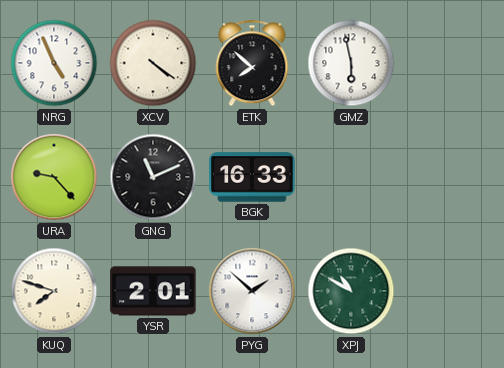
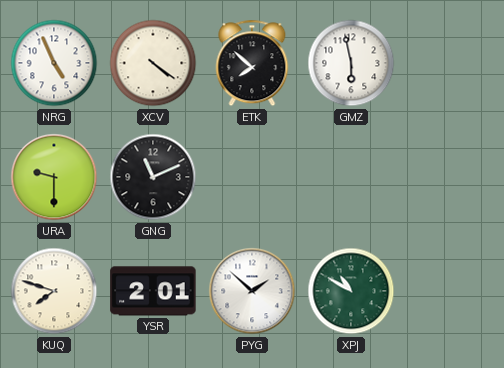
URA: 9:23 -> 9:30
BGK: 16:33 -> none
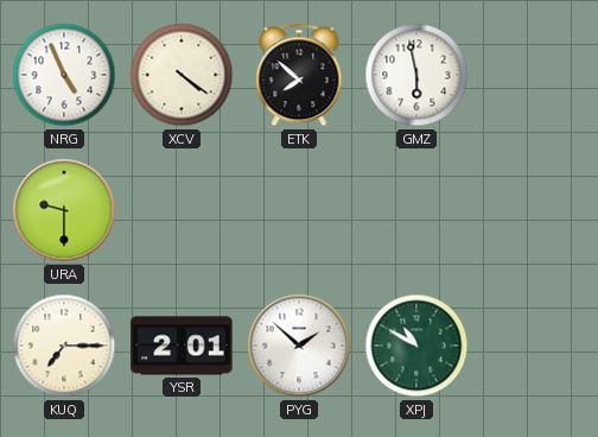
GNG: 11:11 -> none
KUQ: 7:48 -> 7:15
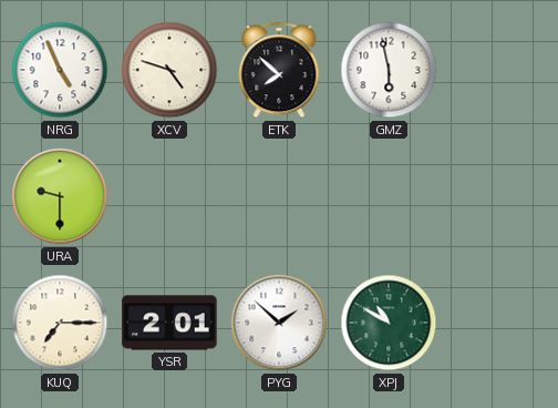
XCV: 4:21 -> 4:48
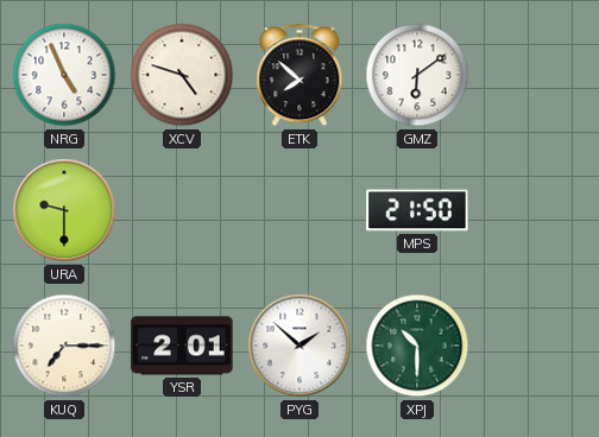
GMZ: 5:58 -> 6:09
MPS: none -> 21:50
XPJ: 10:50 -> 10:30
